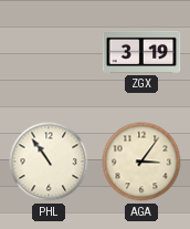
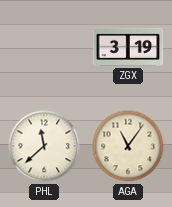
PHL: 10:54 -> 11:38
AGA: 3:06 -> 11:06
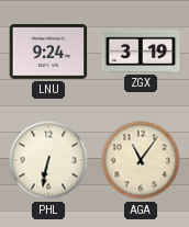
LNU: none -> 9:24
PHL: 11:38 -> 6:32
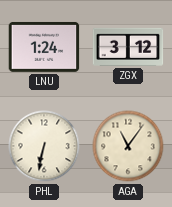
LNU: 9:24 -> 1:24
ZGX: 3:19 -> 3:12
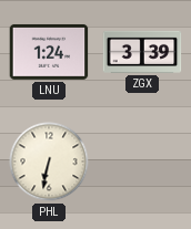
ZGX: 3:12 -> 3:39
AGA: 11:06 -> none
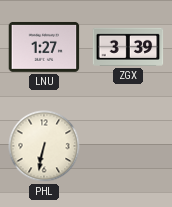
LNU: 1:24 -> 1:27
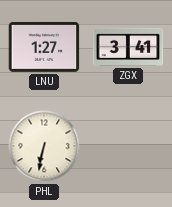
ZGX: 3:39 -> 3:41
